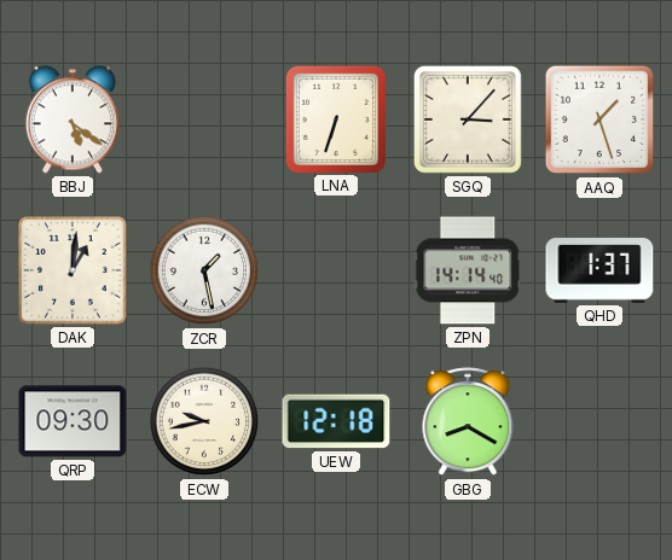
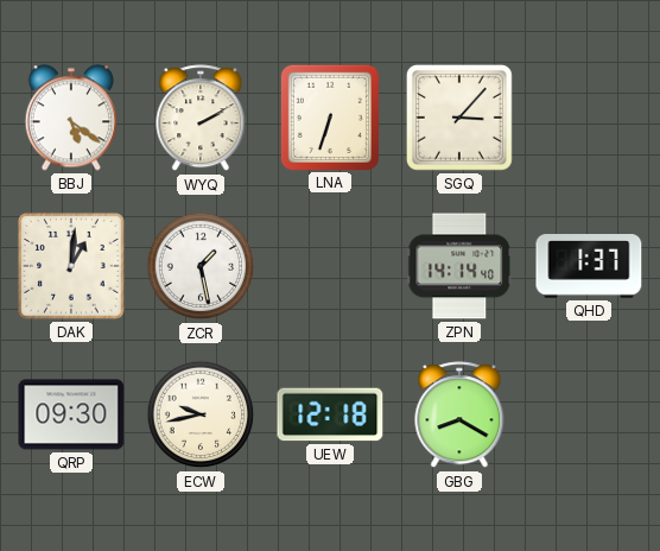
WYQ: none -> 2:10
AAQ: 1:27 -> none
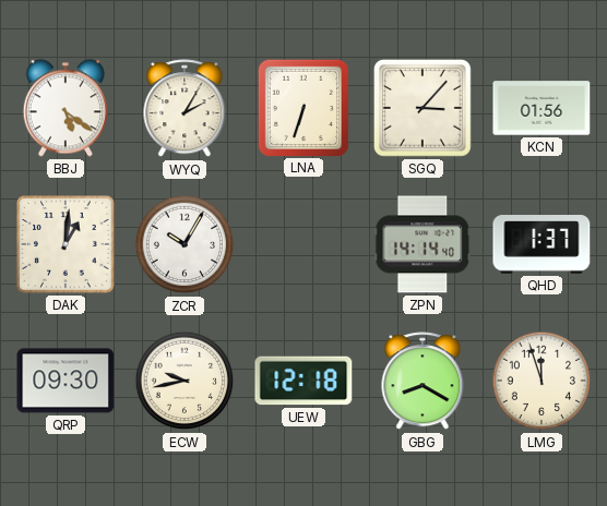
WYQ: 2:10 -> 2:05
KCN: none -> 01:56
ZCR: 1:28 -> 10:05
LMG: none -> 11:57
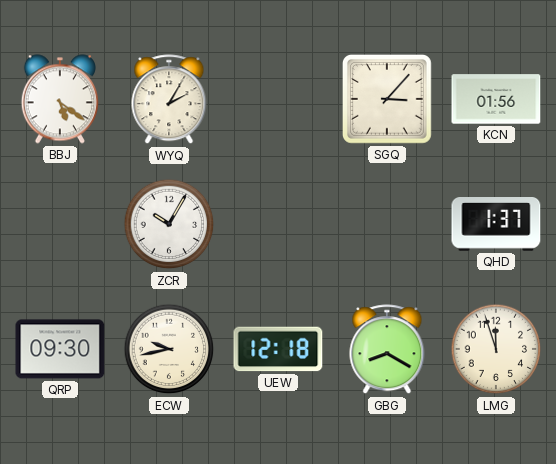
LNA: 6:33 -> none
DAK: 1:01 -> none
ZPN: 14:14 -> none
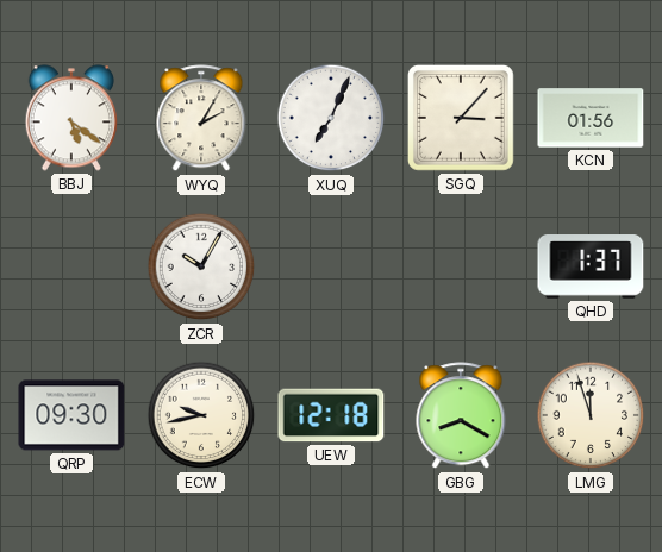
XUQ: none -> 7:04
